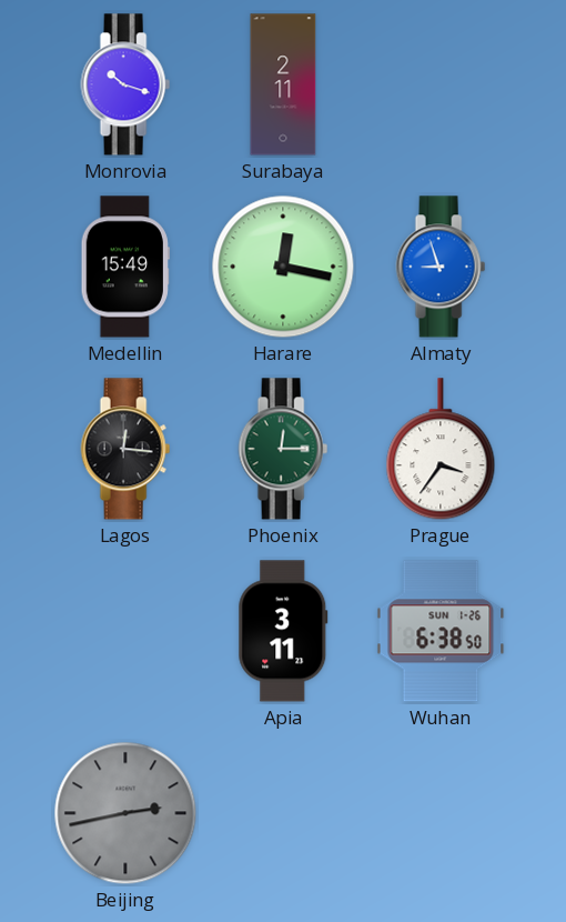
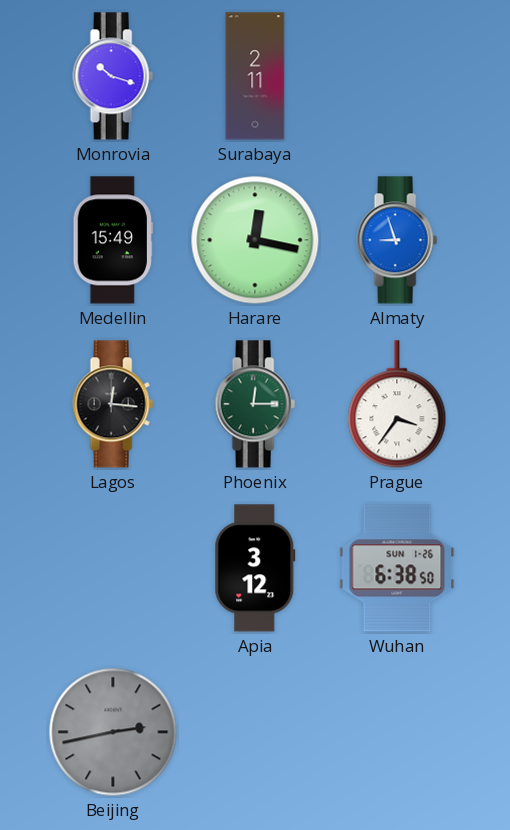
Apia: 3:11 -> 3:12
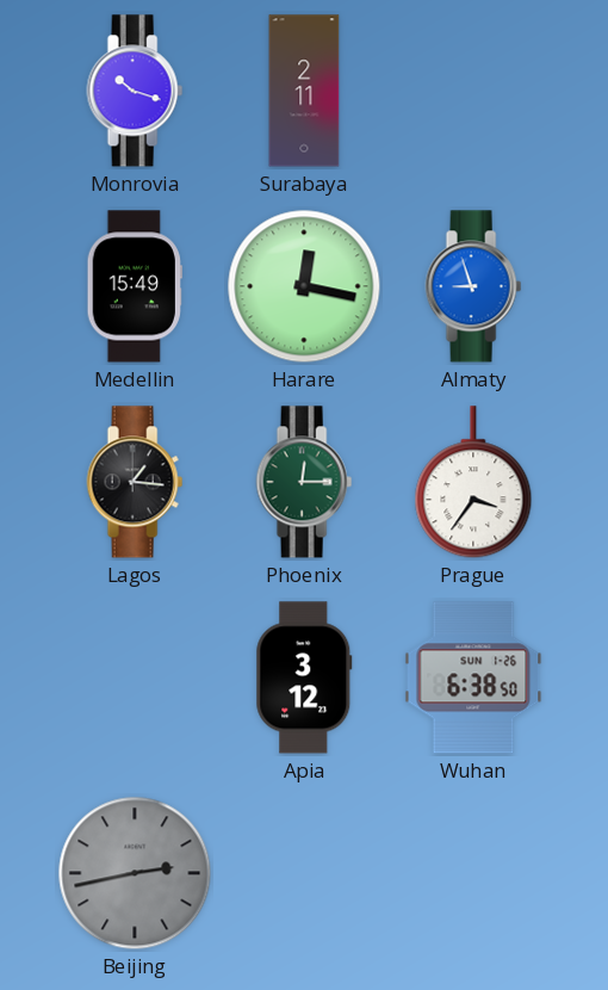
Lagos: 12:16 -> 1:16
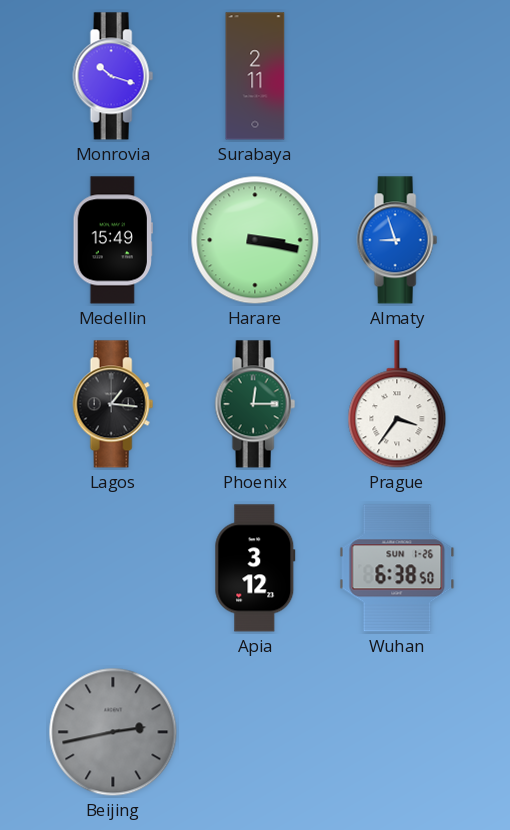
Harare: 12:17 -> 3:17
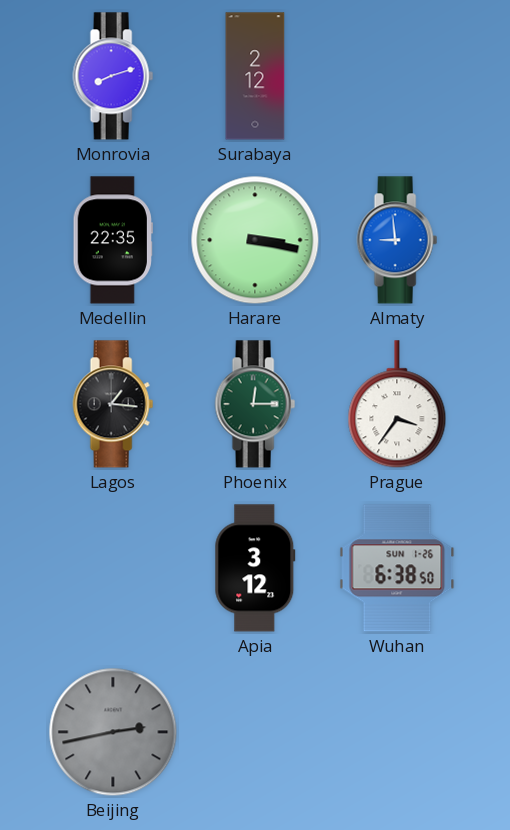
Monrovia: 10:18 -> 8:12
Surabaya: 2:11 -> 2:12
Medellin: 15:49 -> 22:35
Almaty: 8:57 -> 8:59
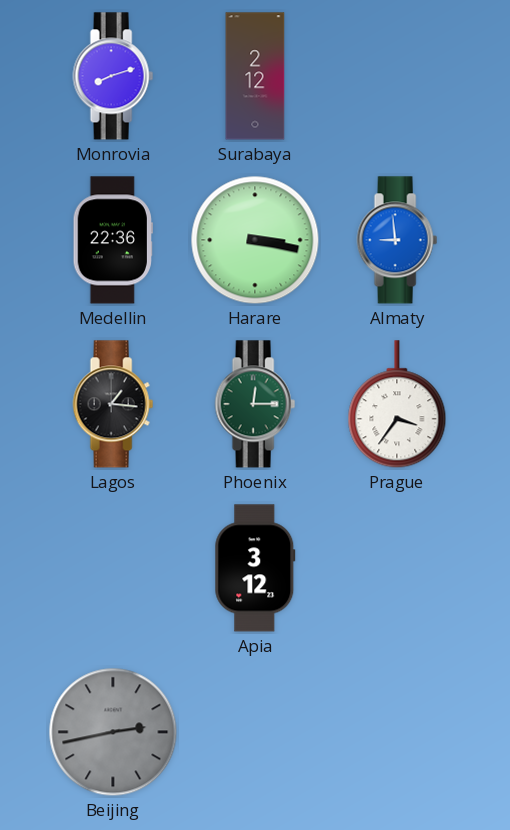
Medellin: 22:35 -> 22:36
Wuhan: 6:38 -> none
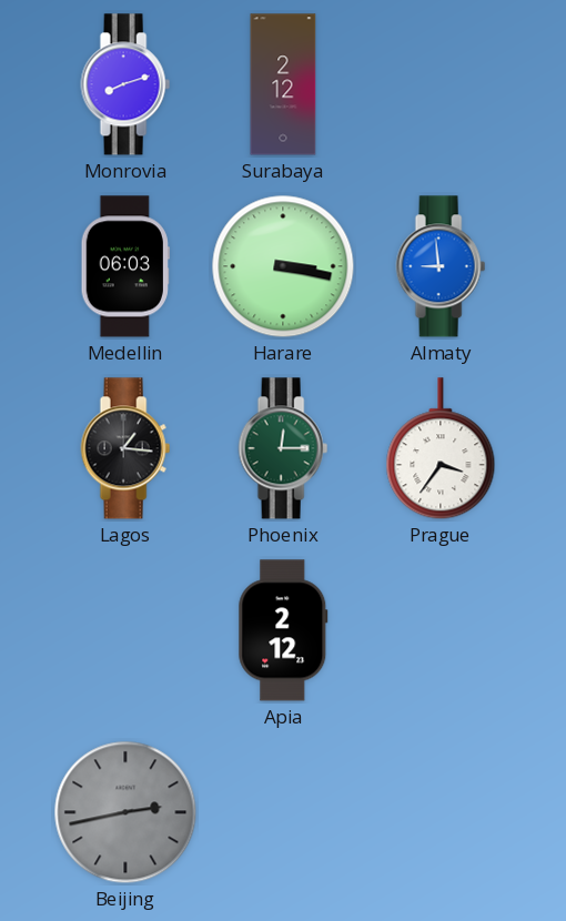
Medellin: 22:36 -> 06:03
Apia: 3:12 -> 2:12
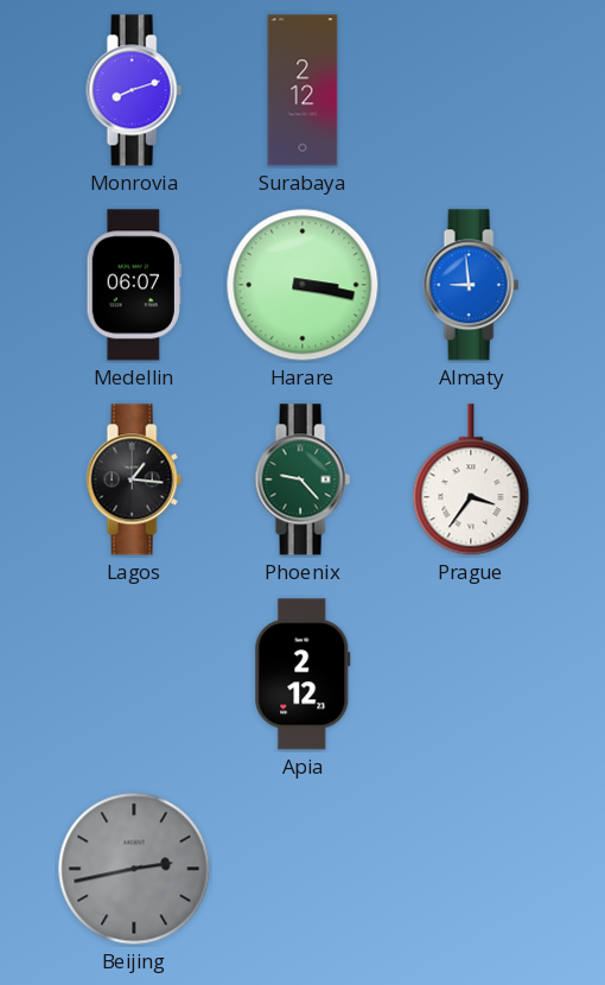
Medellin: 06:03 -> 06:07
Phoenix: 12:15 -> 9:23
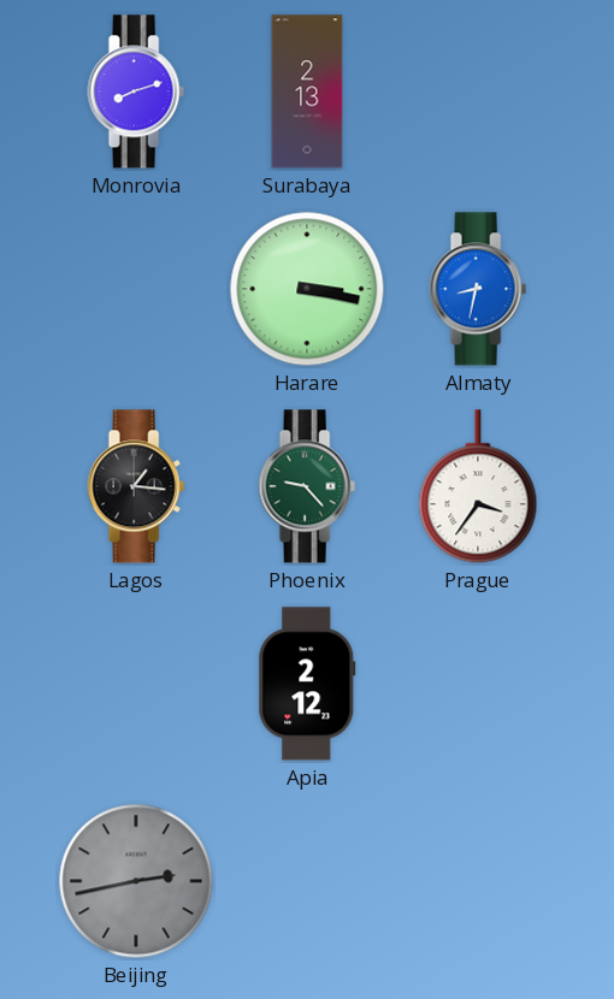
Surabaya: 2:12 -> 2:13
Medellin: 06:07 -> none
Almaty: 8:59 -> 8:32
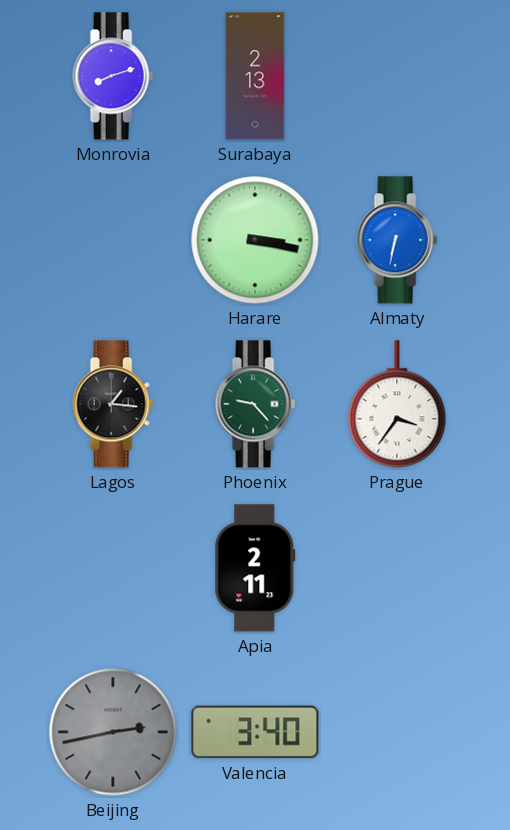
Almaty: 8:32 -> 6:32
Apia: 2:12 -> 2:11
Valencia: none -> 3:40
